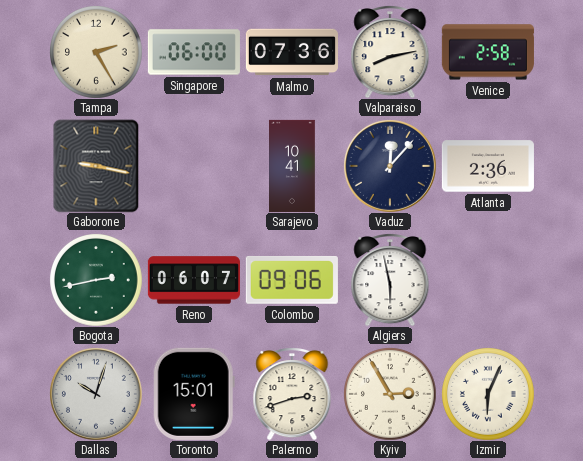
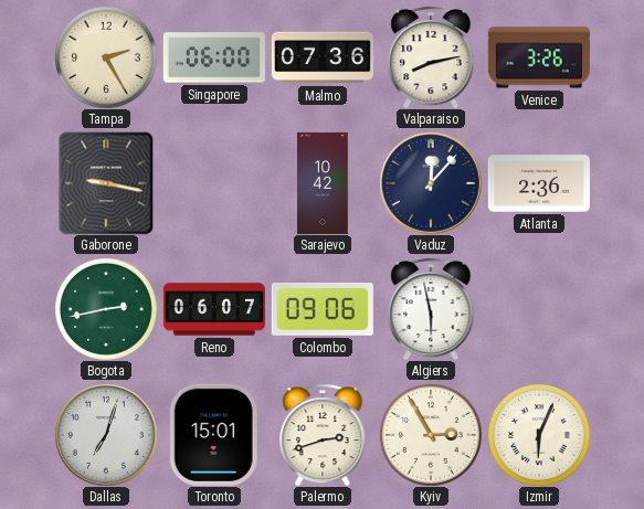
Venice: 2:58 -> 3:26
Sarajevo: 10:41 -> 10:42
Dallas: 10:03 -> 7:03
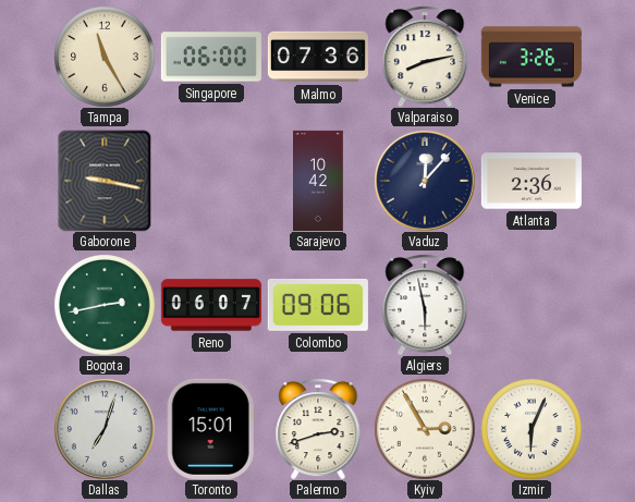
Tampa: 2:25 -> 11:25
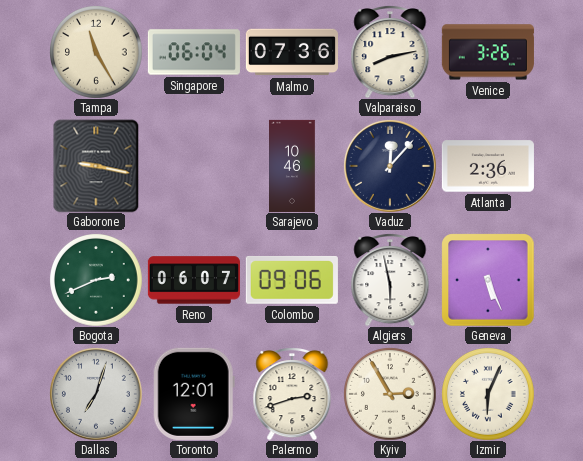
Singapore: 06:00 -> 06:04
Sarajevo: 10:42 -> 10:46
Bogota: 2:43 -> 2:41
Geneva: none -> 5:26
Toronto: 15:01 -> 12:01
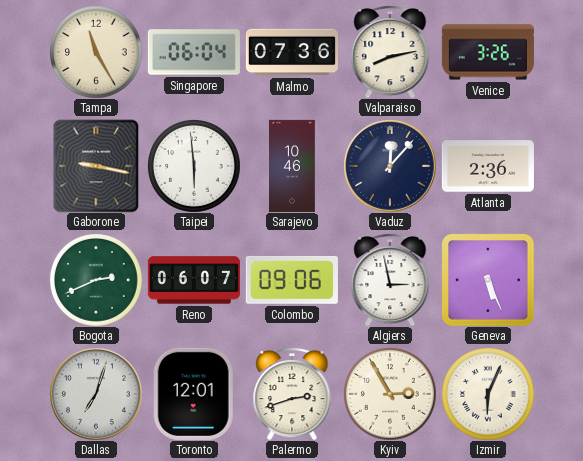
Taipei: none -> 5:59
Algiers: 5:58 -> 2:58
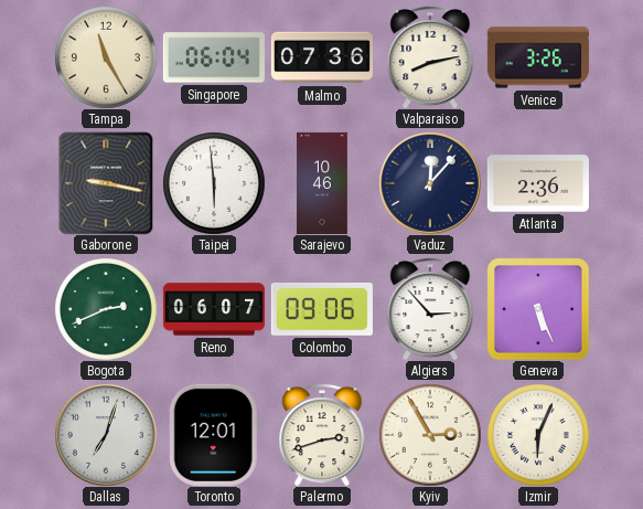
Algiers: 2:58 -> 2:53
